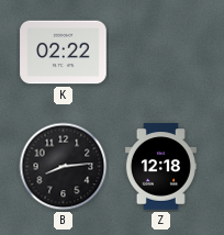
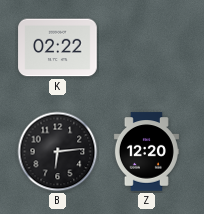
B: 8:14 -> 6:14
Z: 12:18 -> 12:20
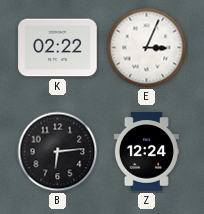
E: none -> 3:04
Z: 12:20 -> 12:24
